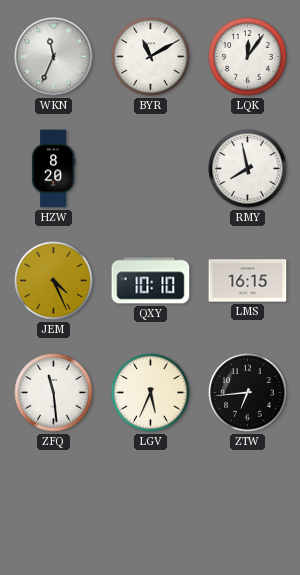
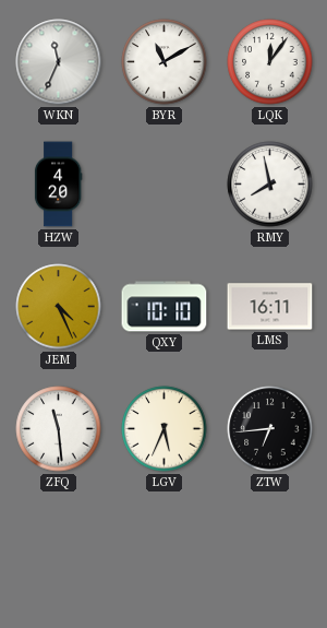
HZW: 8:20 -> 4:20
LMS: 16:15 -> 16:11
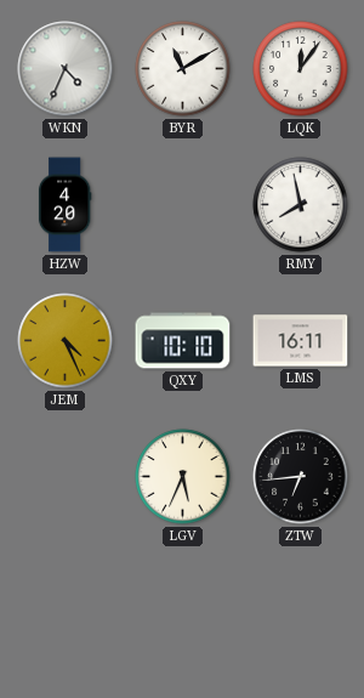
WKN: 11:34 -> 4:34
ZFQ: 11:29 -> none
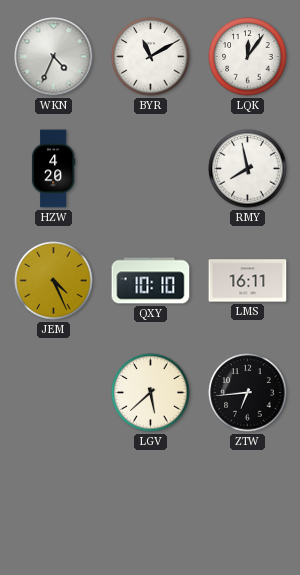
LGV: 5:34 -> 5:38
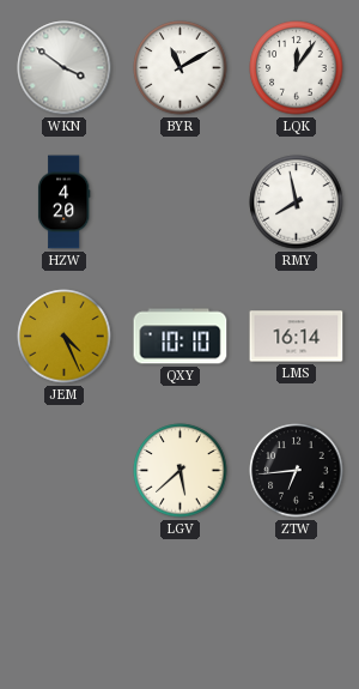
WKN: 4:34 -> 3:51
LMS: 16:11 -> 16:14
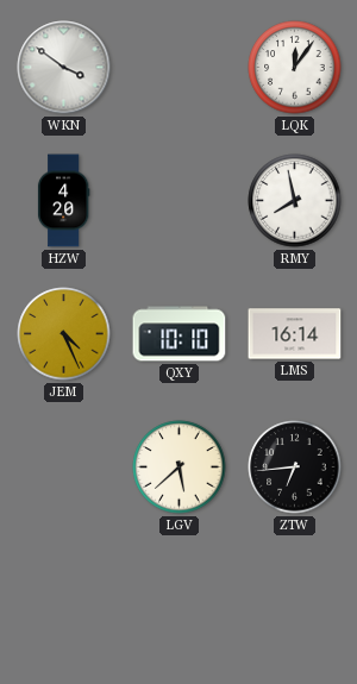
BYR: 11:10 -> none
